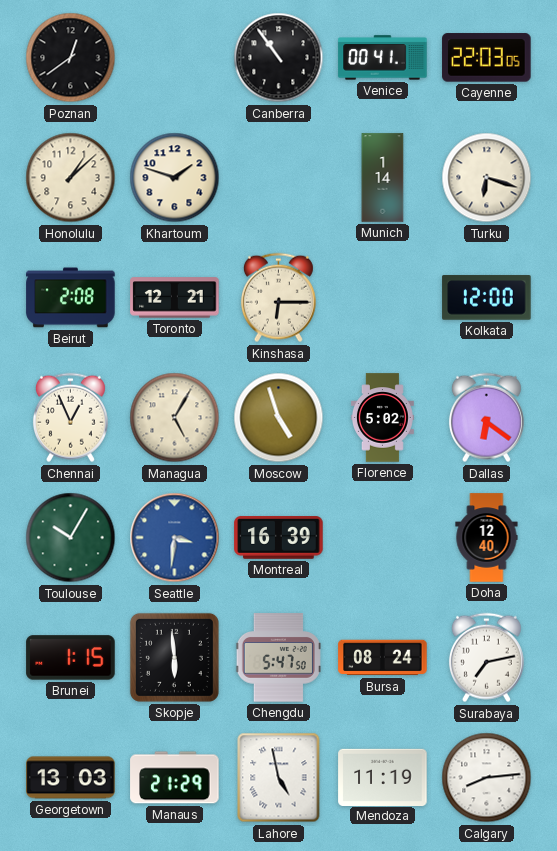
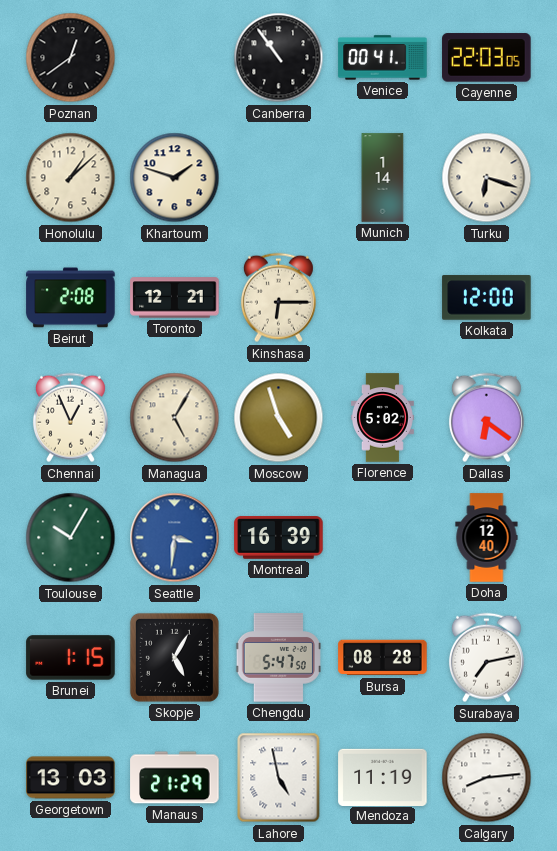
Skopje: 5:59 -> 5:05
Bursa: 08:24 -> 08:28
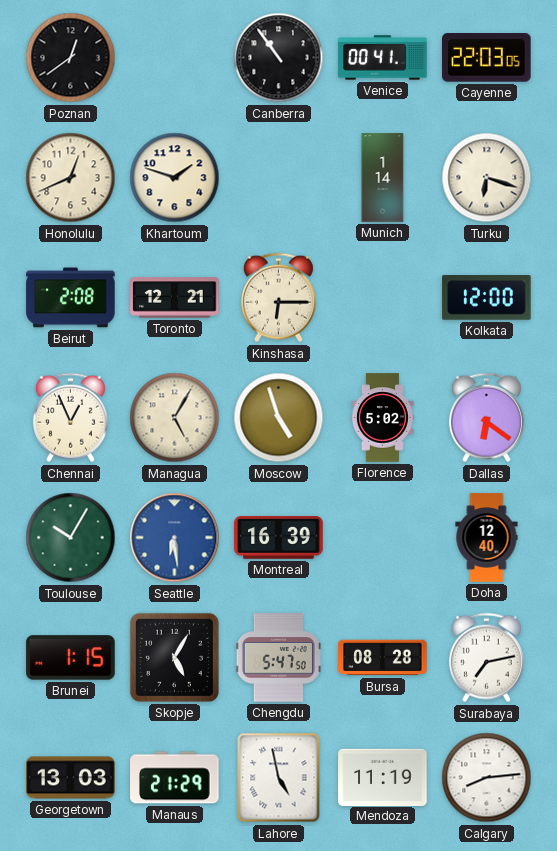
Honolulu: 1:08 -> 12:41
Seattle: 3:31 -> 6:29
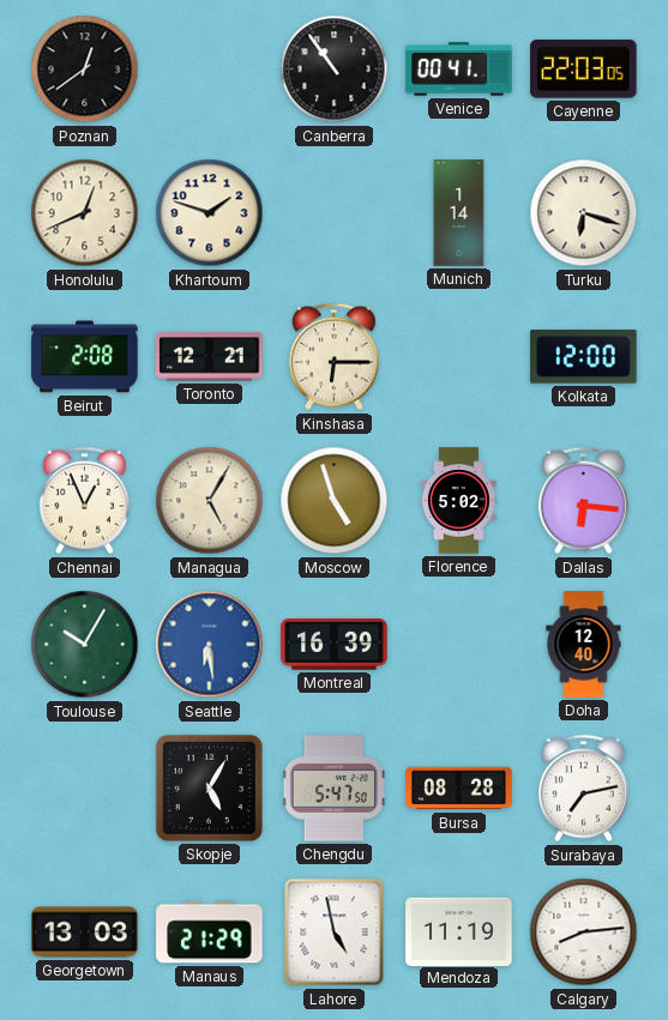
Dallas: 6:21 -> 6:16
Brunei: 1:15 -> none
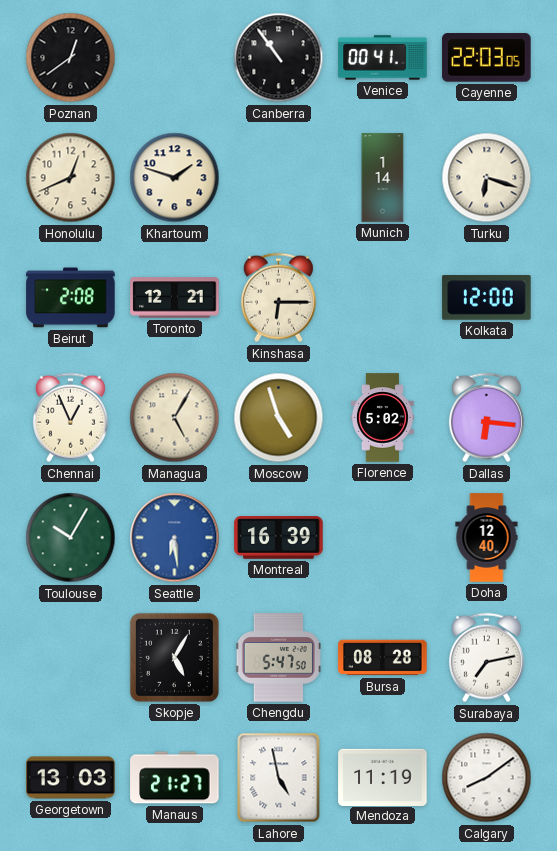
Manaus: 21:29 -> 21:27
Calgary: 8:14 -> 8:09
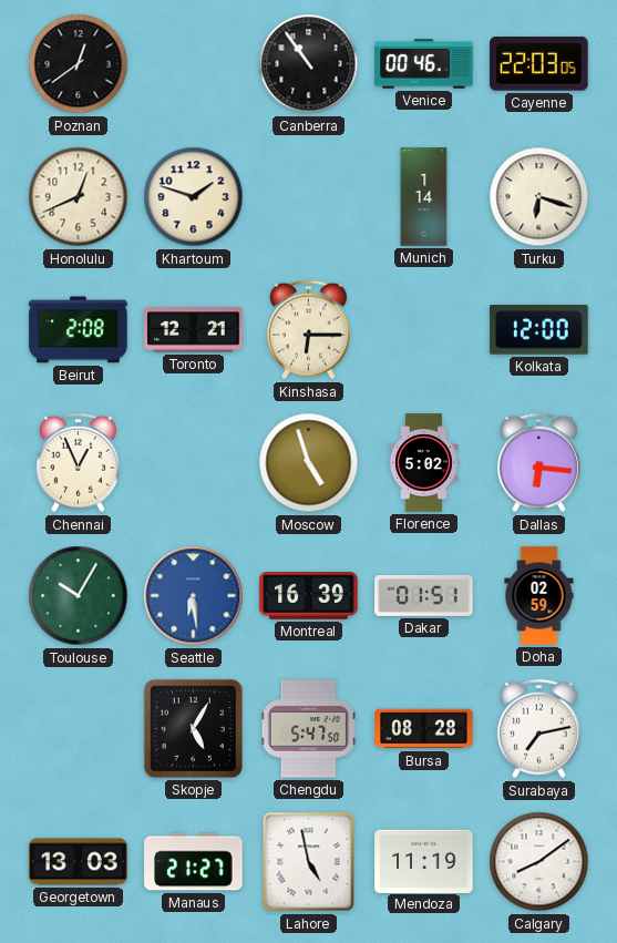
Venice: 00:41 -> 00:46
Managua: 5:05 -> none
Dakar: none -> 01:51
Doha: 12:40 -> 02:59
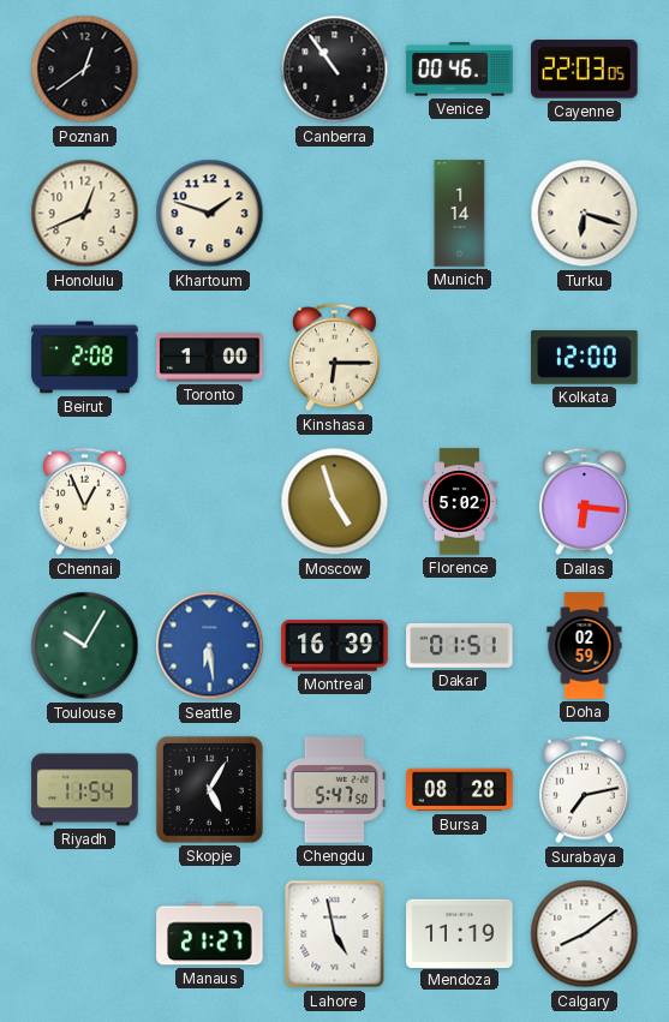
Toronto: 12:21 -> 1:00
Riyadh: none -> 11:54
Georgetown: 13:03 -> none
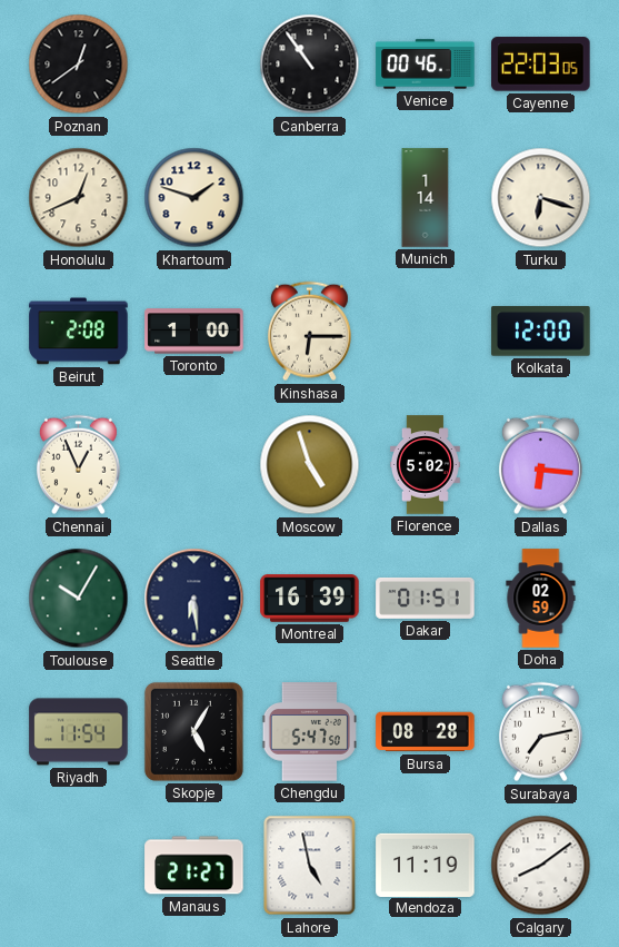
Seattle dial: blue -> navy
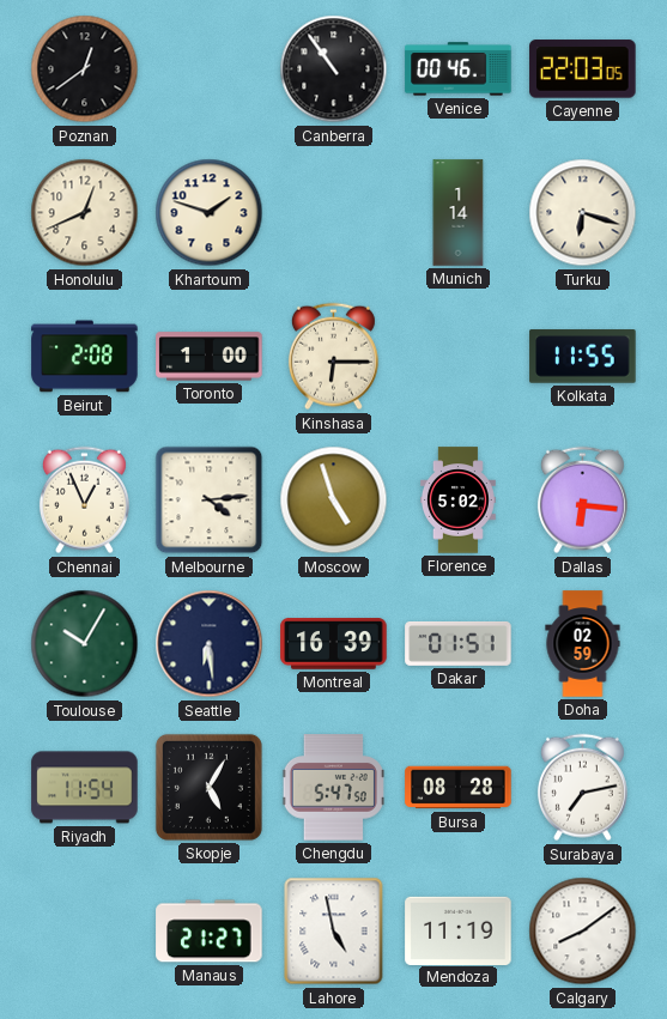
Kolkata: 12:00 -> 11:55
Melbourne: none -> 4:14
